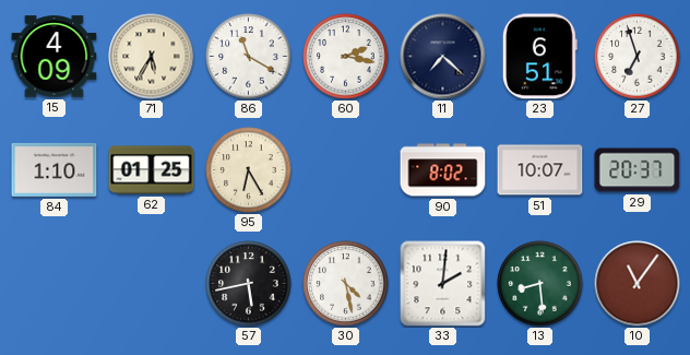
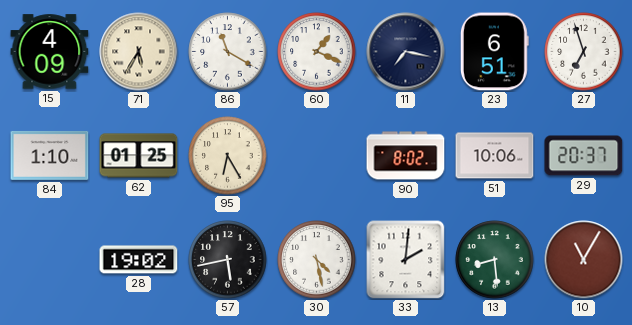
60: 2:17 -> 1:19
11: 7:22 -> 7:17
51: 10:07 -> 10:06
28: none -> 19:02
10: 11:06 -> 11:05
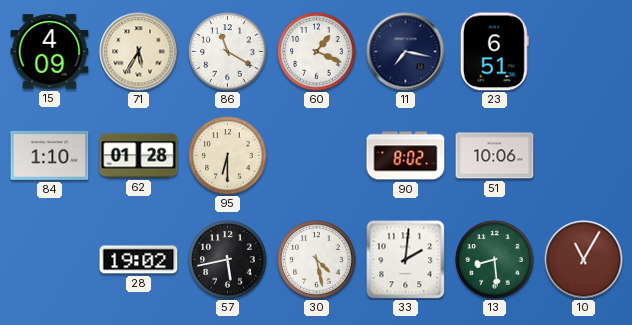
27: 6:57 -> none
62: 01:25 -> 01:28
95: 6:25 -> 6:30
29: 20:37 -> none
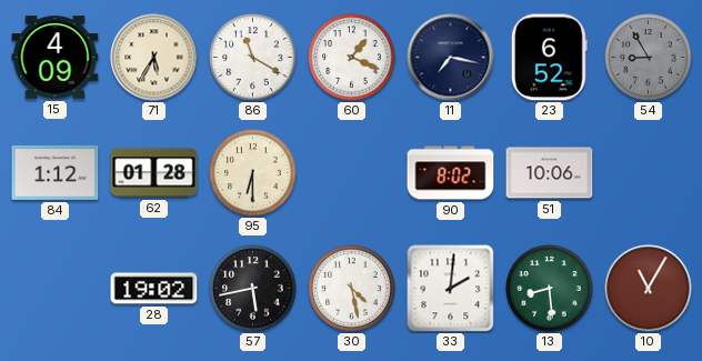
23: 6:51 -> 6:52
54: none -> 8:55
84: 1:10 -> 1:12
